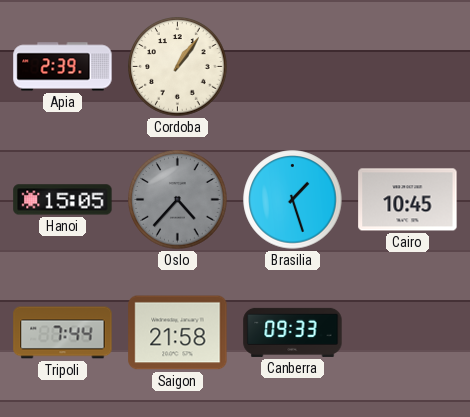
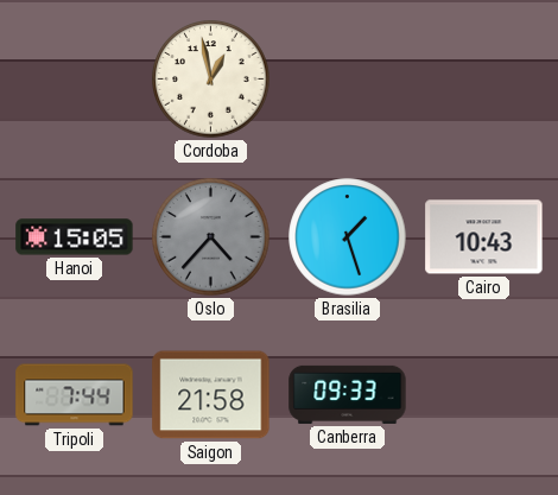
Apia: 2:39 -> none
Cordoba: 1:06 -> 12:58
Cairo: 10:45 -> 10:43
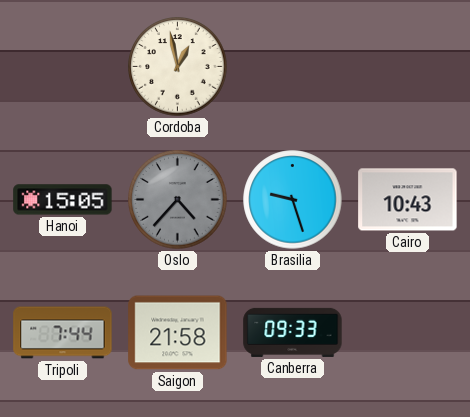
Brasilia: 1:27 -> 9:27
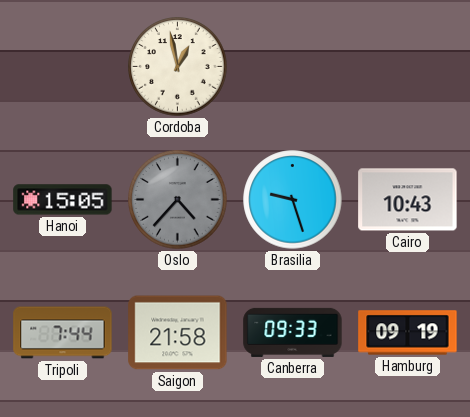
Hamburg: none -> 09:19
